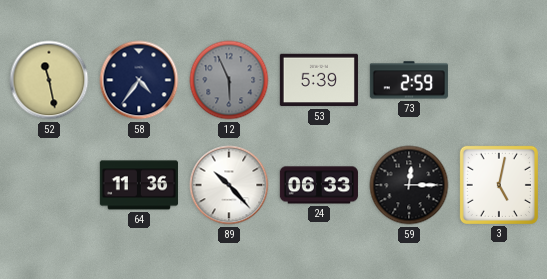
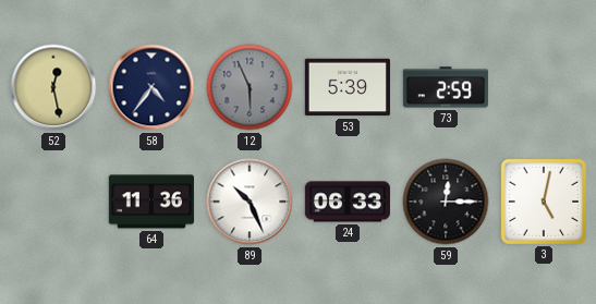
52: 11:28 -> 12:28
89: 10:23 -> 10:26
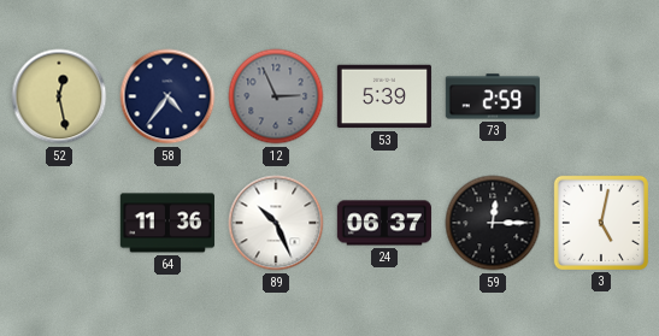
12: 5:56 -> 2:56
24: 06:33 -> 06:37
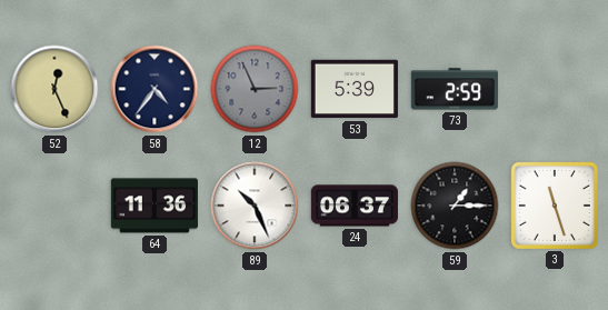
52: 12:28 -> 12:26
59: 12:15 -> 1:15
3: 5:02 -> 11:27
